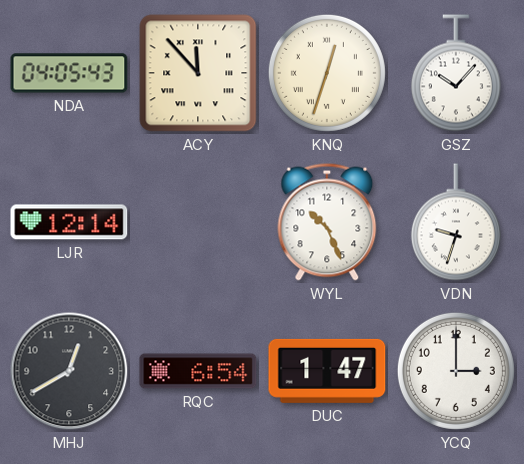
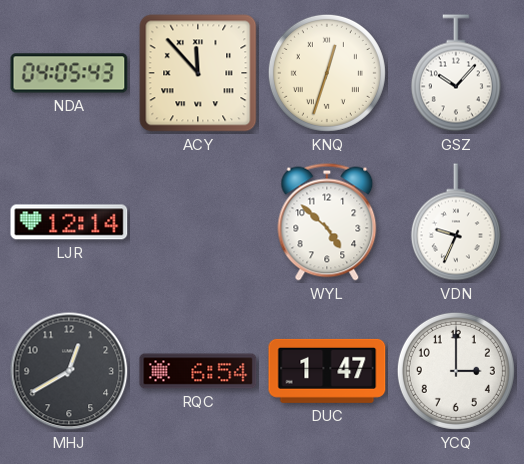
WYL: 10:26 -> 4:52
VDN: 9:33 -> 9:34
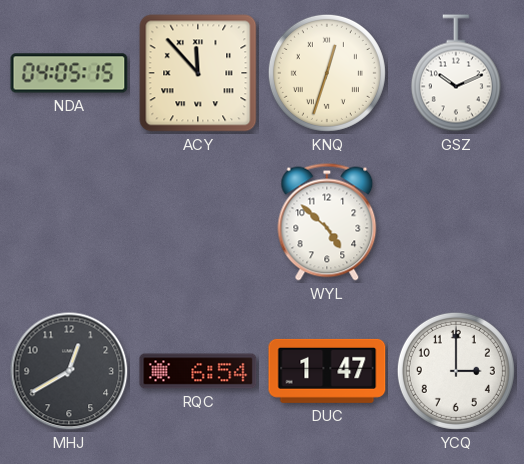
NDA: 04:05:43 -> 04:05:15
GSZ: 10:07 -> 10:11
LJR: 12:14 -> none
VDN: 9:34 -> none
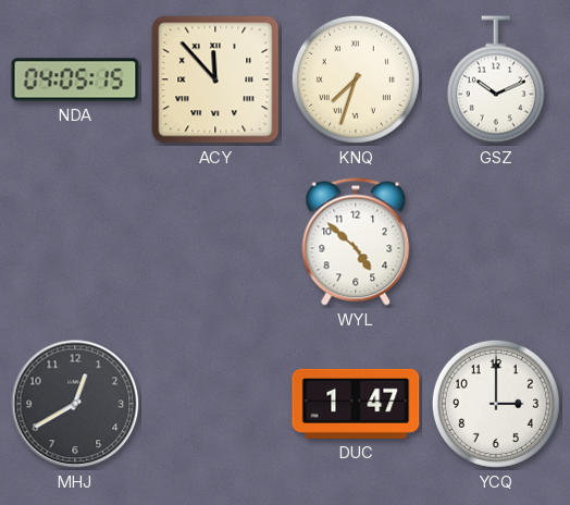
KNQ: 12:33 -> 7:33
RQC: 6:54 -> none
